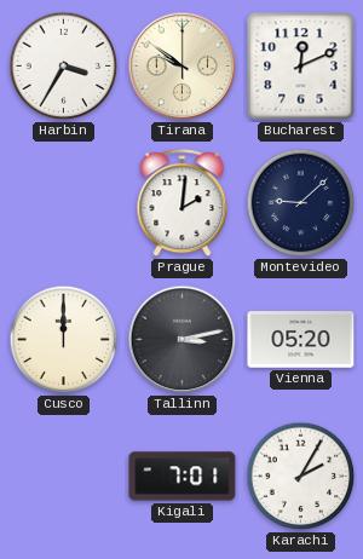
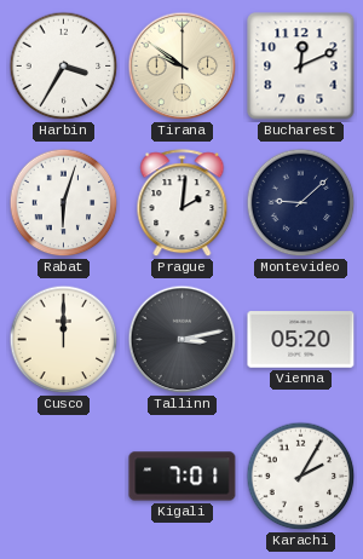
Rabat: none -> 6:03
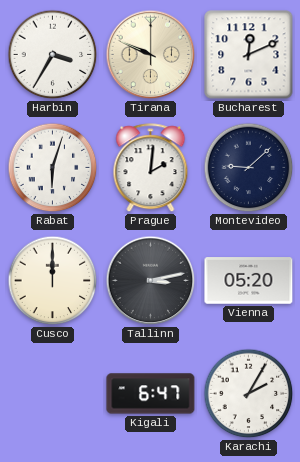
Tirana: 9:51 -> 9:49
Kigali: 7:01 -> 6:47
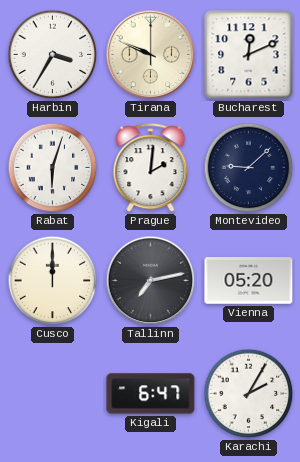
Tallinn: 3:13 -> 7:13
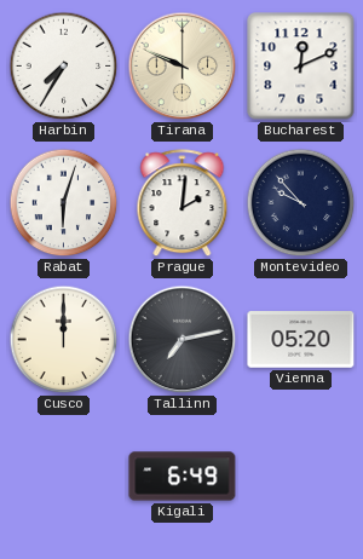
Harbin: 3:35 -> 7:35
Montevideo: 9:08 -> 9:53
Kigali: 6:47 -> 6:49
Karachi: 2:05 -> none
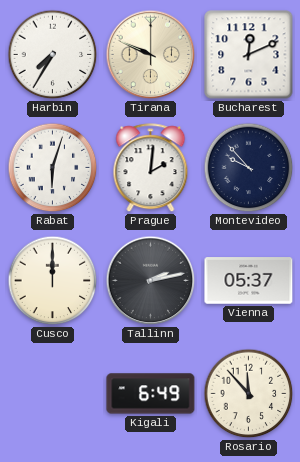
Tallinn: 7:13 -> 2:13
Vienna: 05:20 -> 05:37
Rosario: none -> 11:53
